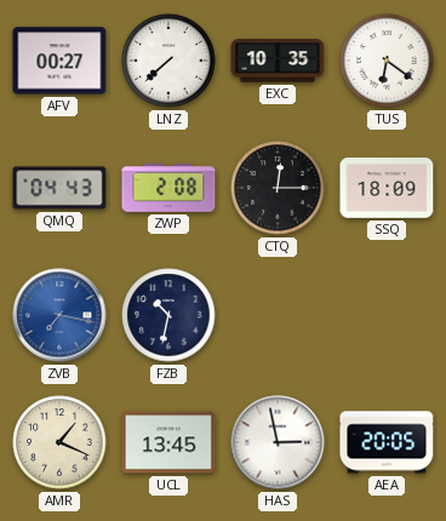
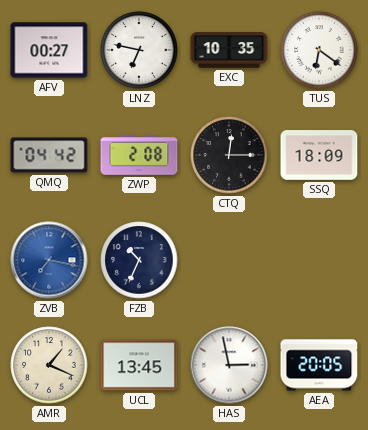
LNZ: 7:38 -> 6:47
QMQ: 04:43 -> 04:42
FZB: 10:32 -> 10:34
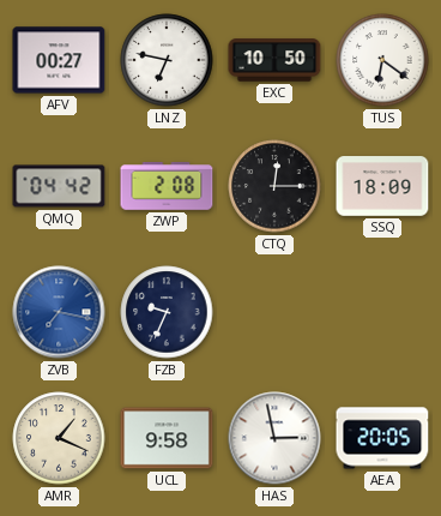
EXC: 10:35 -> 10:50
FZB: 10:34 -> 9:34
UCL: 13:45 -> 9:58
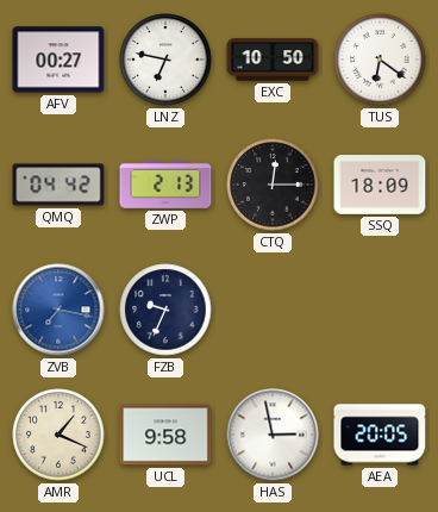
ZWP: 2:08 -> 2:13
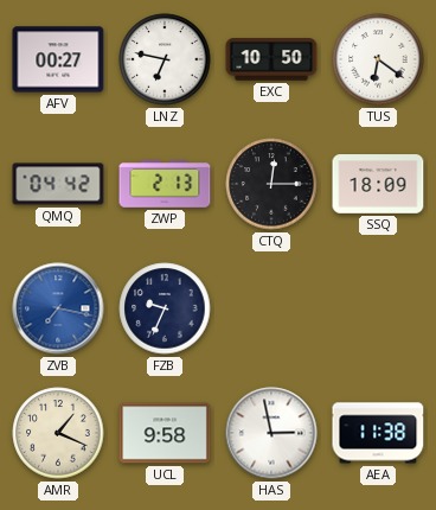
AEA: 20:05 -> 11:38
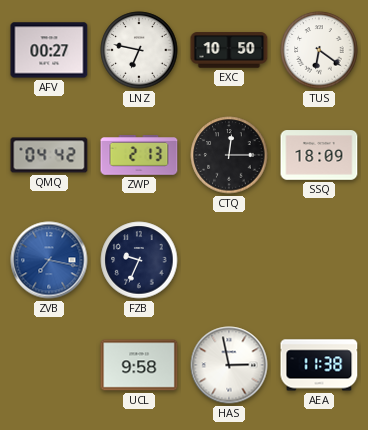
AMR: 1:19 -> none
